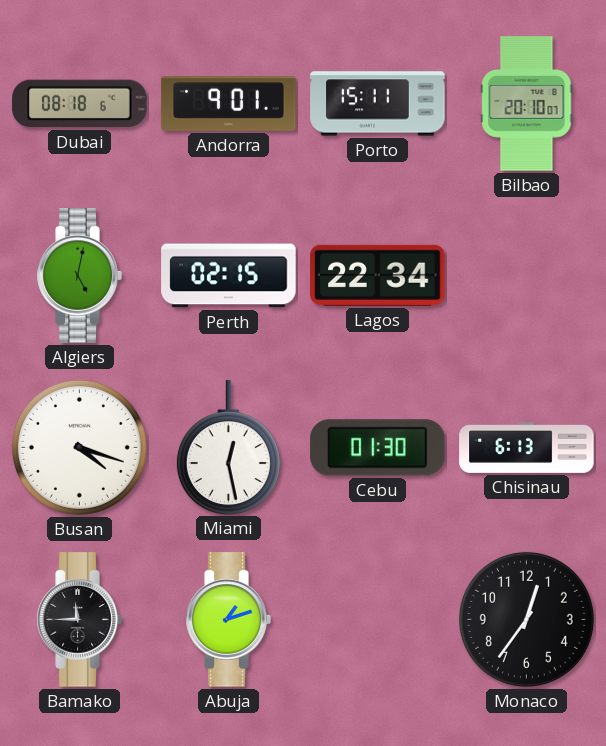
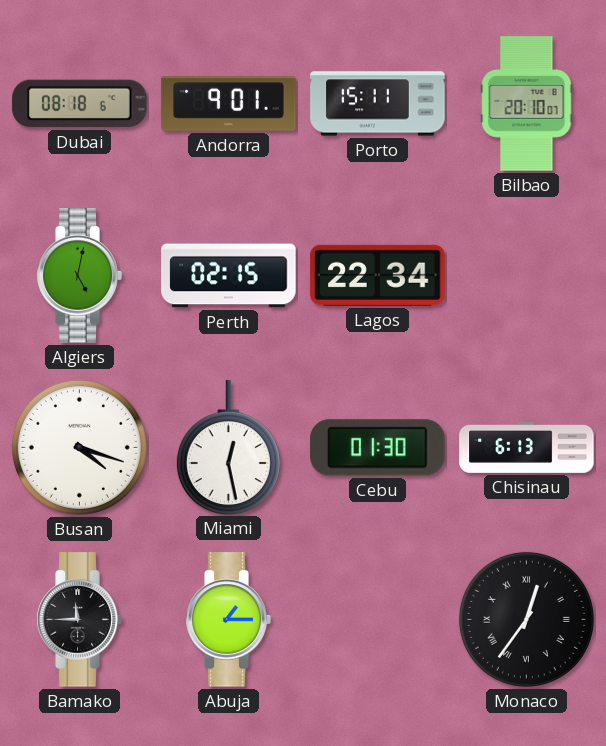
Abuja: 1:12 -> 1:15
Monaco numerals: Arabic -> Roman
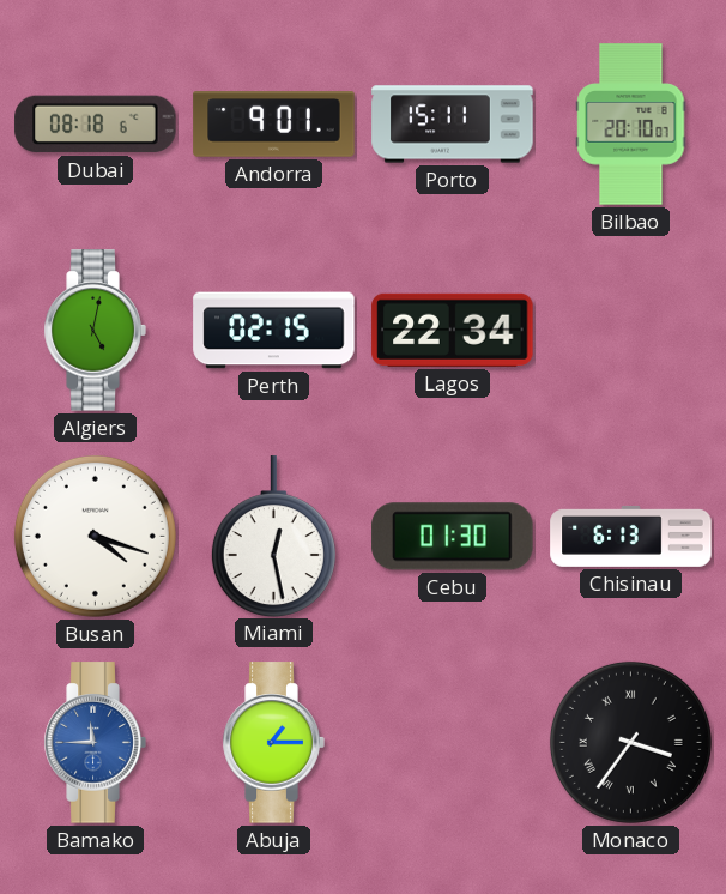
Bamako dial: black -> blue
Monaco: 12:36 -> 3:36
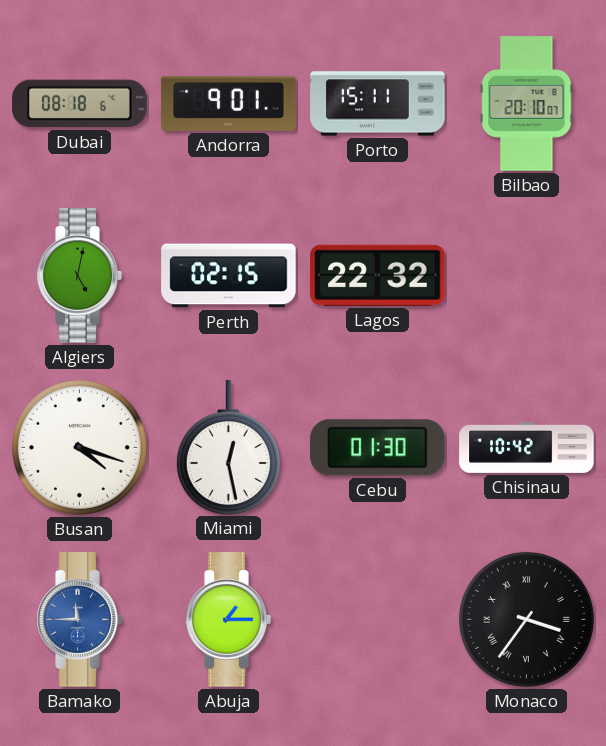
Lagos: 22:34 -> 22:32
Chisinau: 6:13 -> 10:42
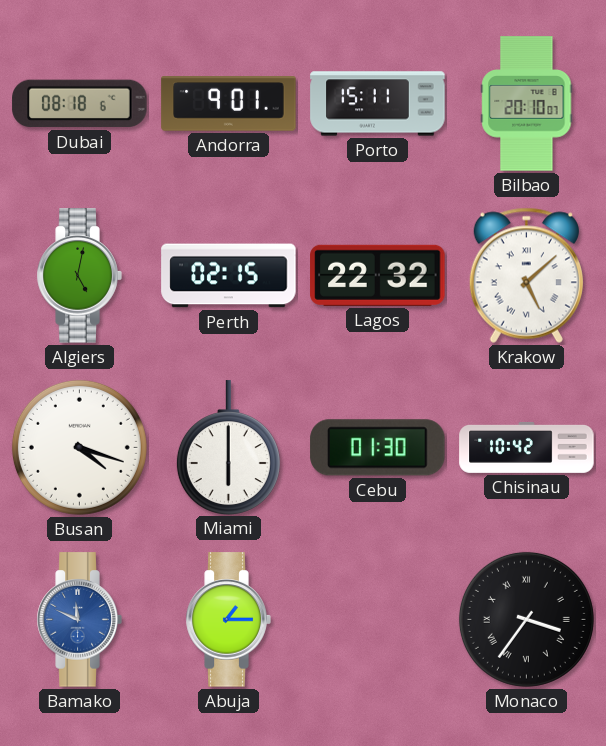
Krakow: none -> 5:08
Miami: 12:28 -> 6:00
Bamako: 11:45 -> 11:49
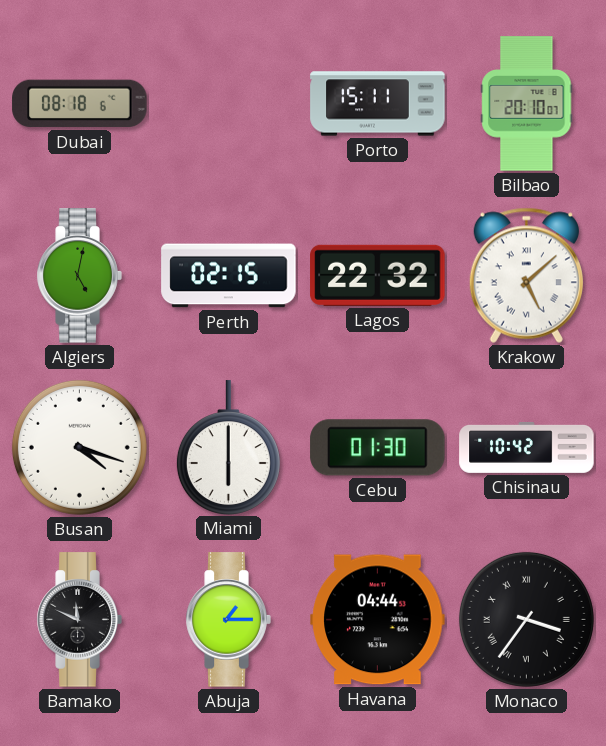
Andorra: 9:01 -> none
Bamako dial: blue -> black
Havana: none -> 04:44
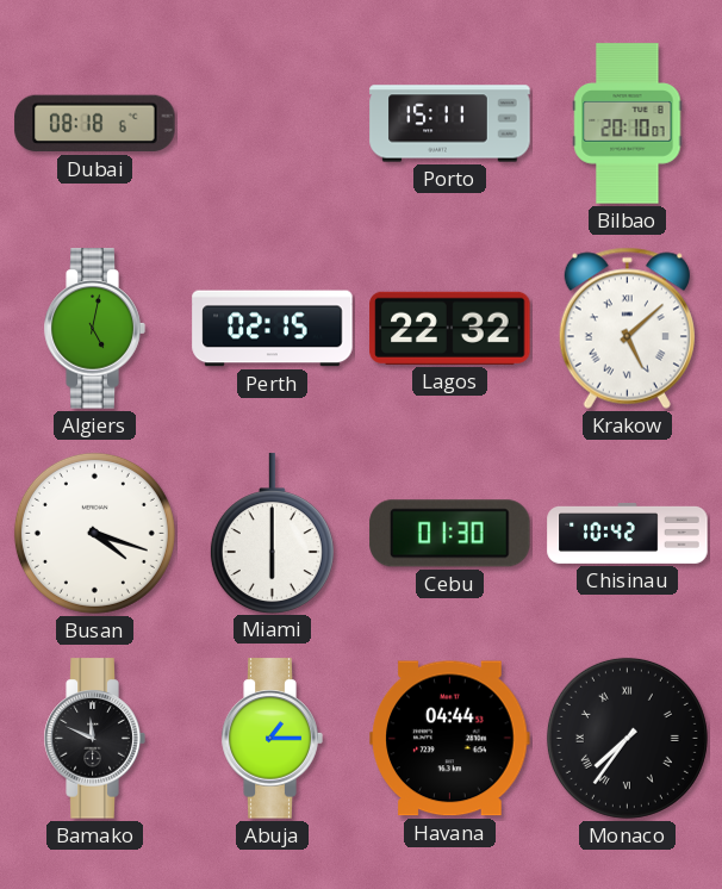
Monaco: 3:36 -> 7:36
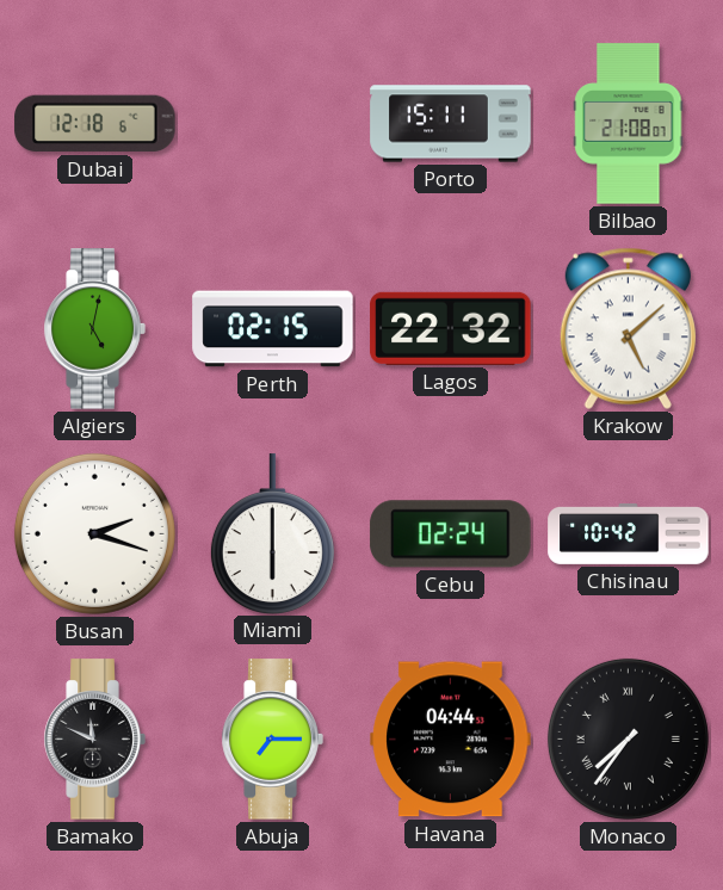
Dubai: 08:18 -> 12:18
Bilbao: 20:10 -> 21:08
Busan: 4:18 -> 2:18
Cebu: 01:30 -> 02:24
Abuja: 1:15 -> 7:15
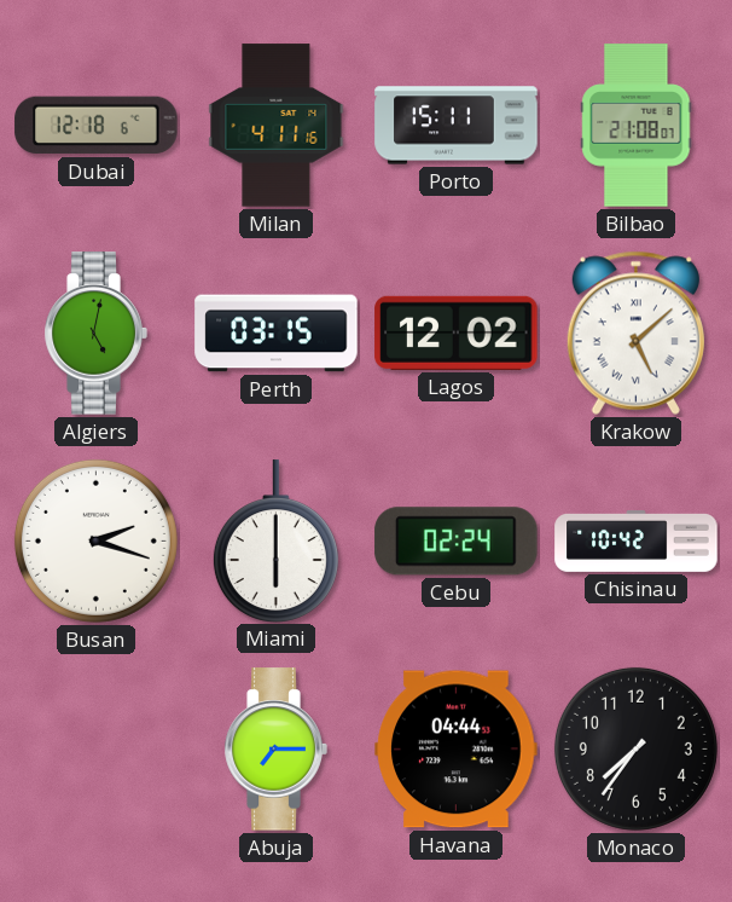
Milan: none -> 4:11
Perth: 02:15 -> 03:15
Lagos: 22:32 -> 12:02
Bamako: 11:49 -> none
Monaco numerals: Roman -> Arabic
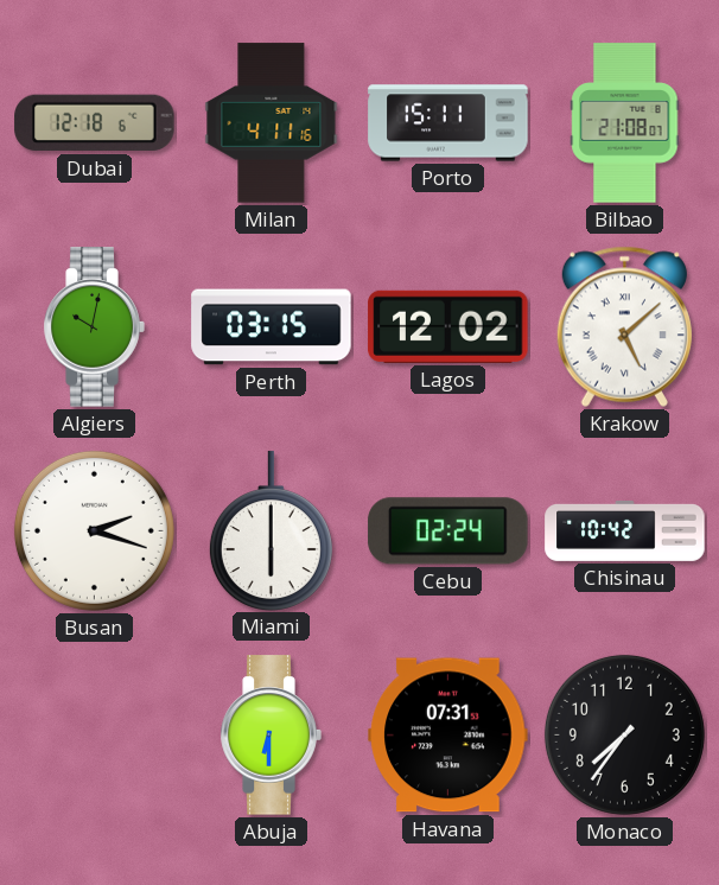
Algiers: 5:02 -> 10:02
Abuja: 7:15 -> 6:30
Havana: 04:44 -> 07:31
